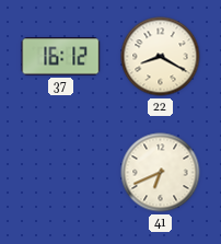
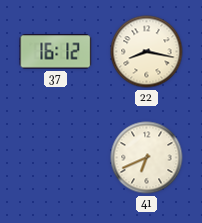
22: 8:20 -> 8:17
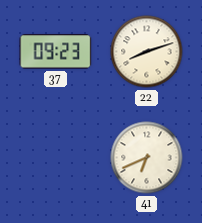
37: 16:12 -> 09:23
22: 8:17 -> 8:12
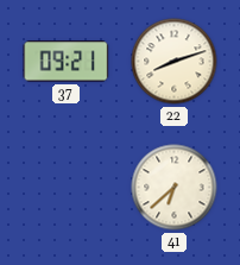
37: 09:23 -> 09:21
41: 6:41 -> 6:38
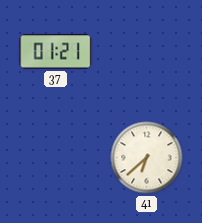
37: 09:21 -> 01:21
22: 8:12 -> none
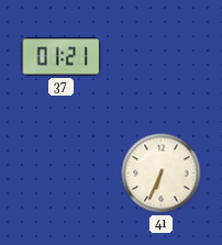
41: 6:38 -> 6:34
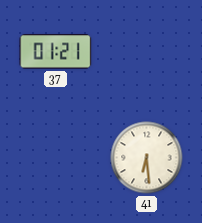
41: 6:34 -> 6:29
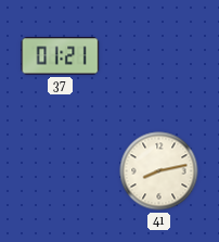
41: 6:29 -> 8:13
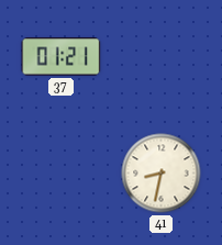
41: 8:13 -> 8:32
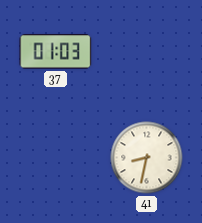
37: 01:21 -> 01:03
